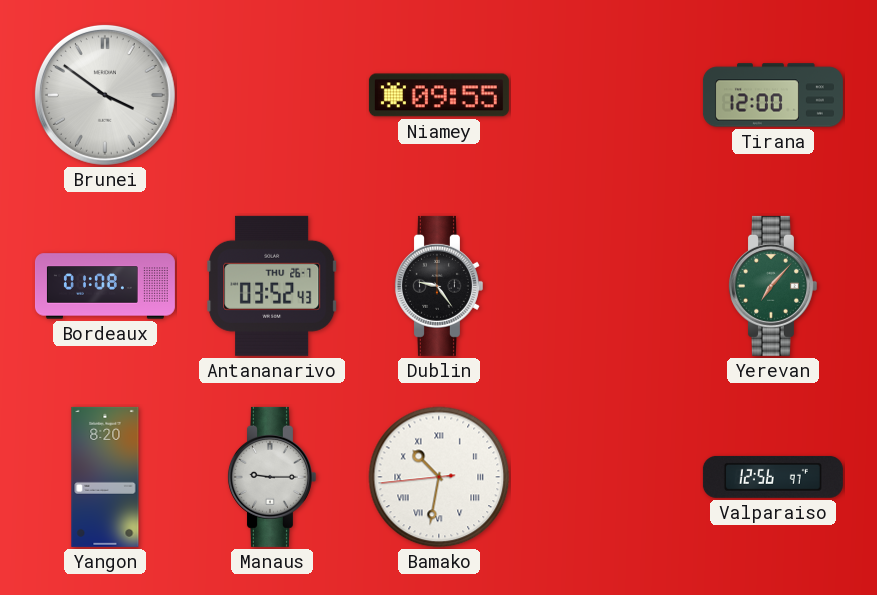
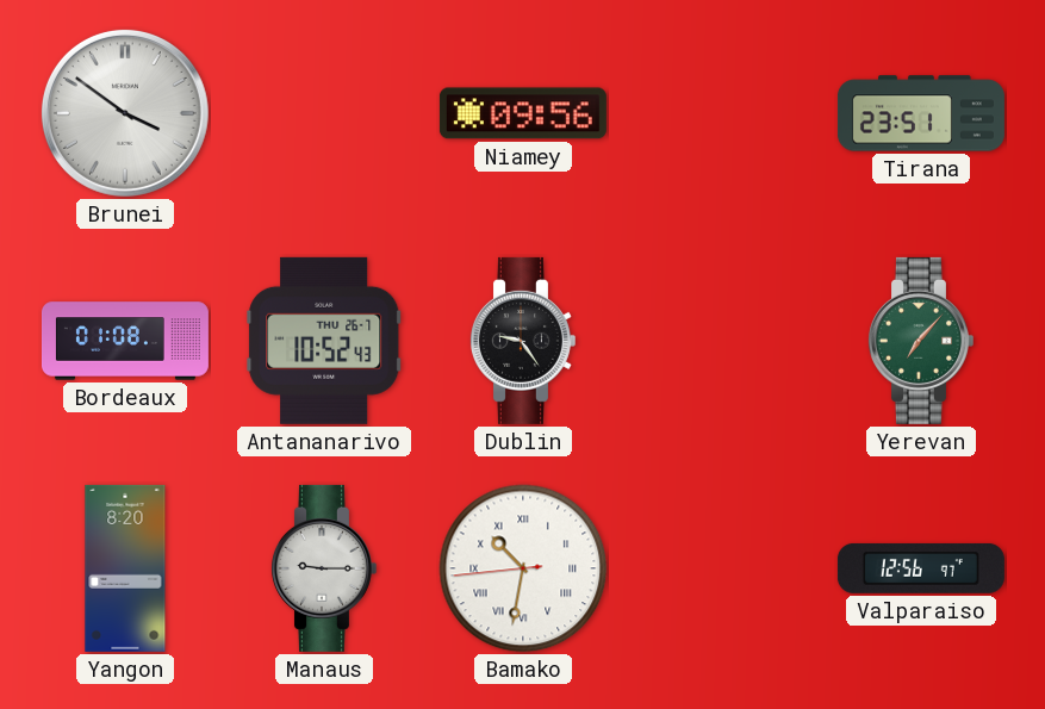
Niamey: 09:55 -> 09:56
Tirana: 12:00 -> 23:51
Antananarivo: 03:52 -> 10:52
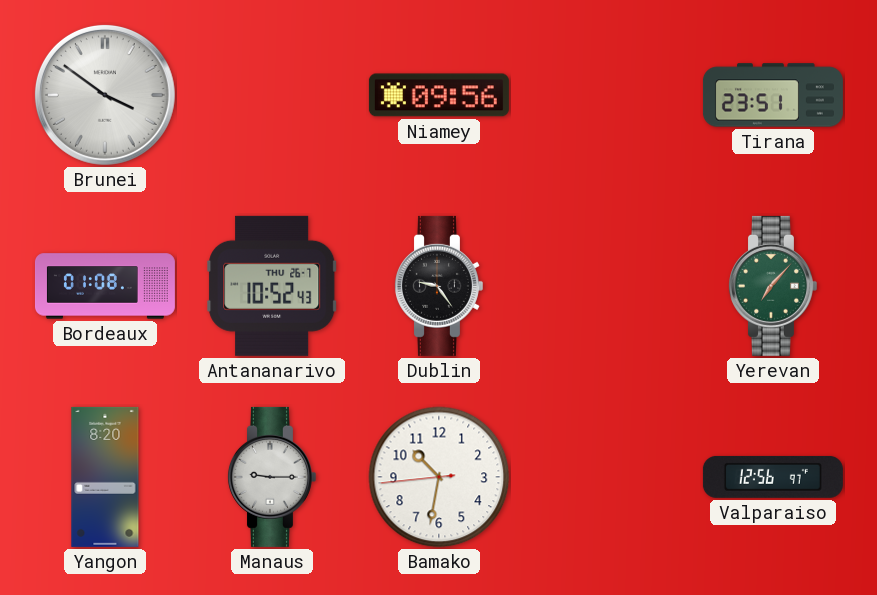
Bamako numerals: Roman -> Arabic
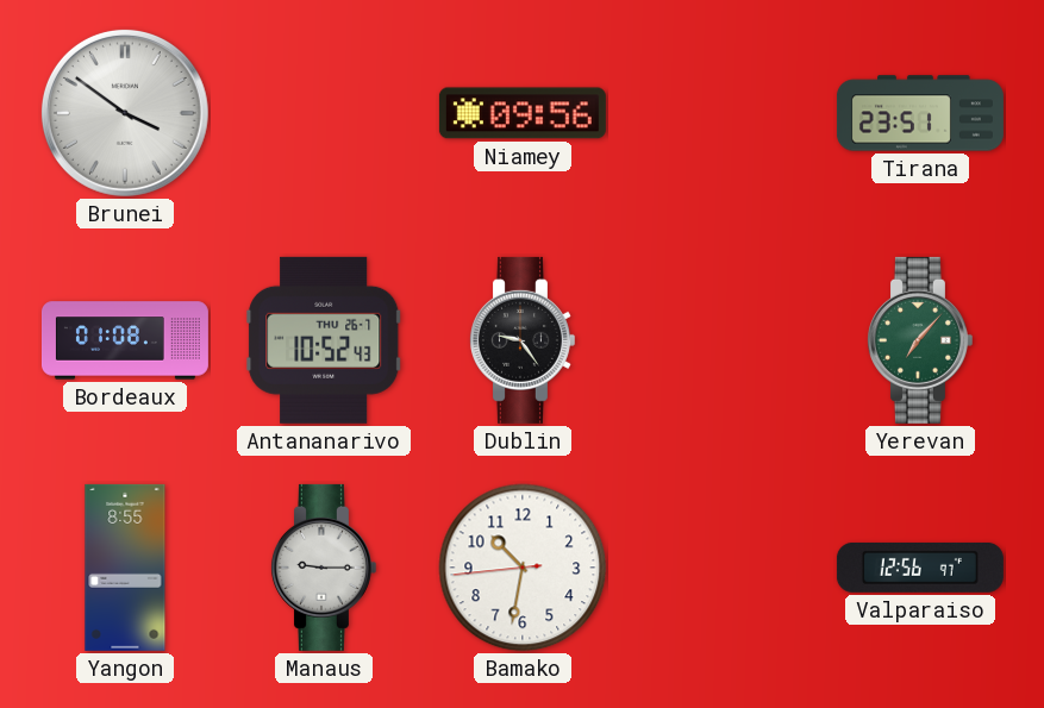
Yangon: 8:20 -> 8:55
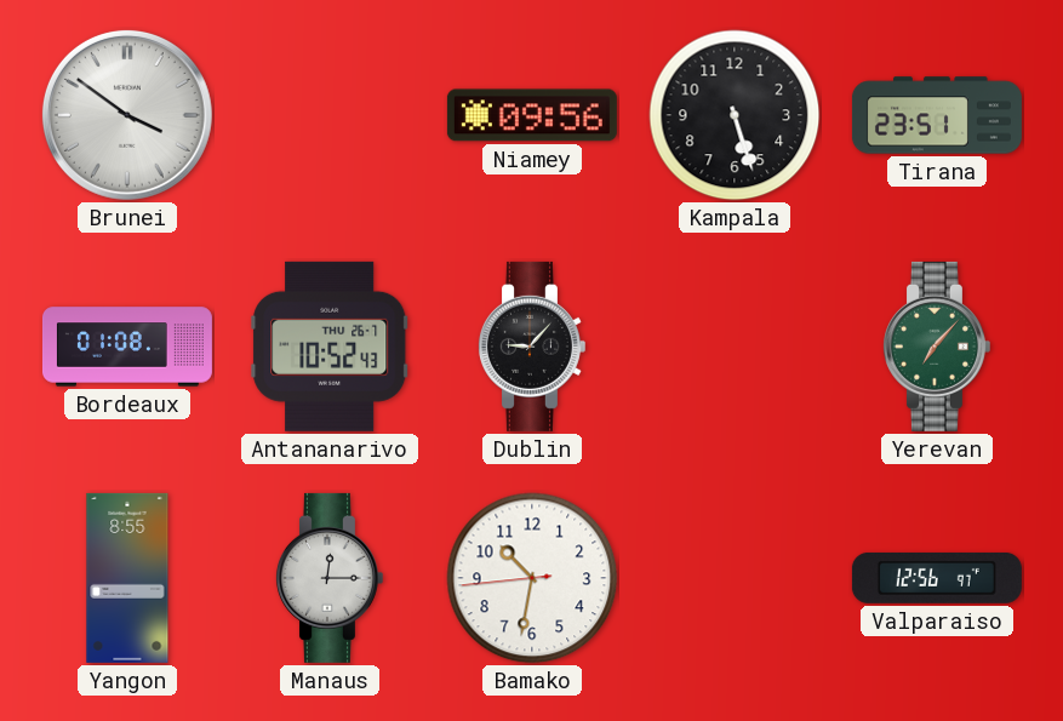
Kampala: none -> 5:27
Dublin: 9:24 -> 9:07
Manaus: 9:15 -> 12:15
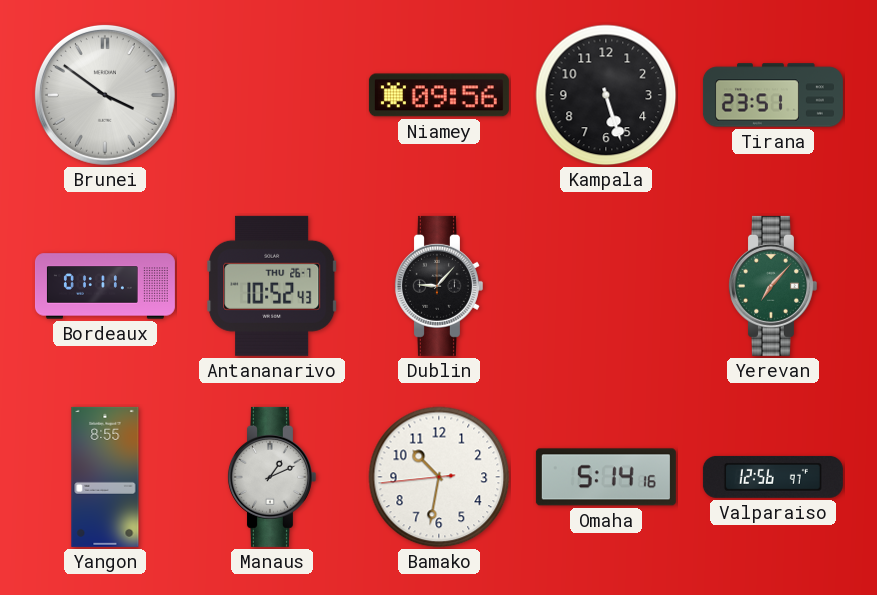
Bordeaux: 01:08 -> 01:11
Manaus: 12:15 -> 1:11
Omaha: none -> 5:14
